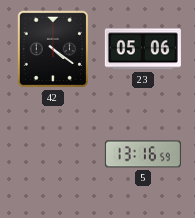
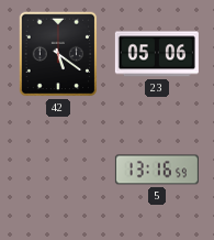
42: 4:21 -> 5:21
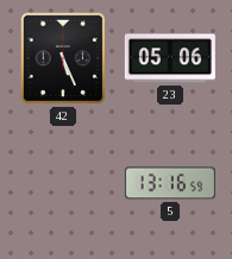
42: 5:21 -> 5:26
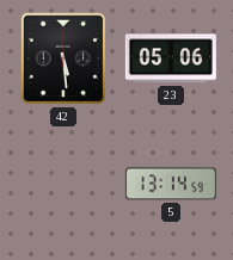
42: 5:26 -> 5:29
5: 13:16 -> 13:14
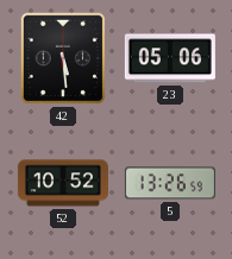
52: none -> 10:52
5: 13:14 -> 13:26
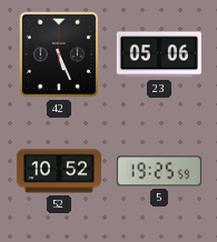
42: 5:29 -> 5:26
5: 13:26 -> 19:25
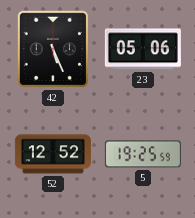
52: 10:52 -> 12:52
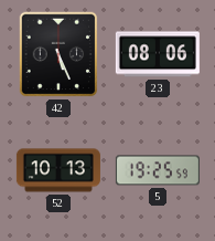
23: 05:06 -> 08:06
52: 12:52 -> 10:13
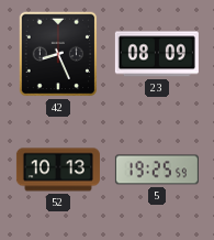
42: 5:26 -> 8:26
23: 08:06 -> 08:09
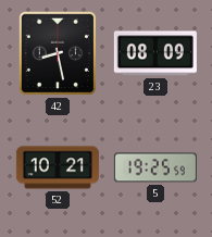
42: 8:26 -> 8:28
52: 10:13 -> 10:21
